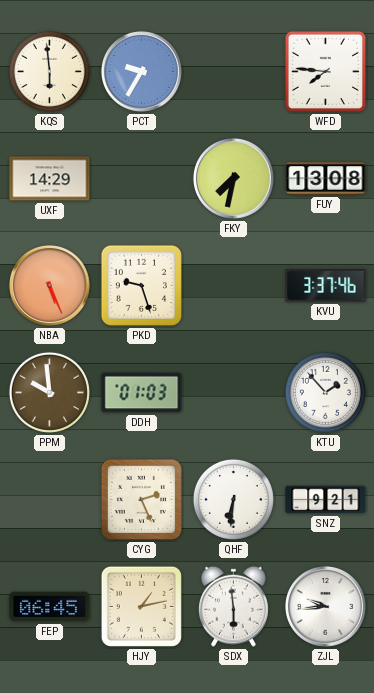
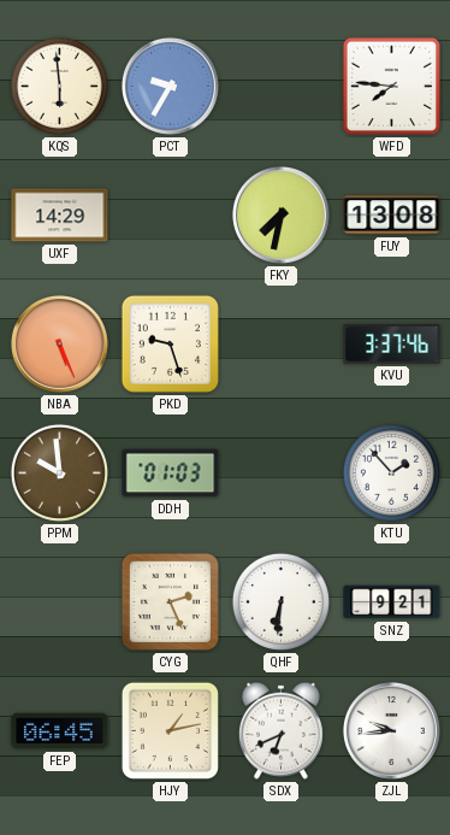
SDX: 5:59 -> 6:41
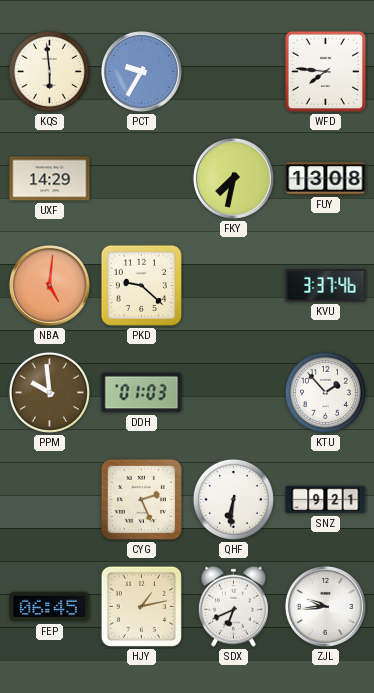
NBA: 5:26 -> 5:01
PKD: 9:27 -> 9:22
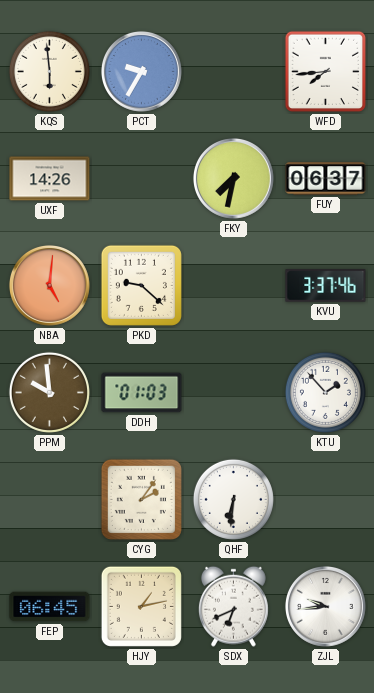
WFD: 7:46 -> 7:44
UXF: 14:29 -> 14:26
FUY: 13:08 -> 06:37
CYG: 2:26 -> 2:06
SNZ: 9:21 -> none
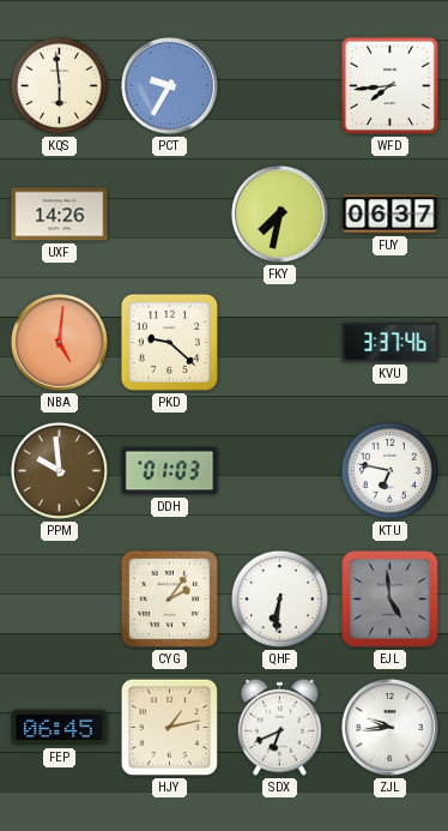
KTU: 1:53 -> 6:47
EJL: none -> 4:59
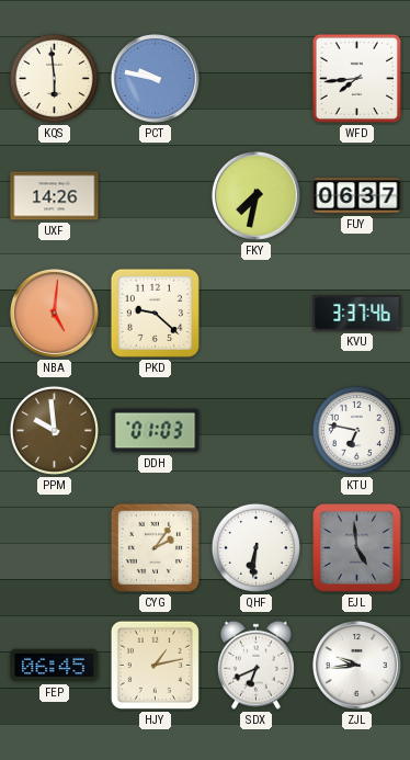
PCT: 9:35 -> 9:47
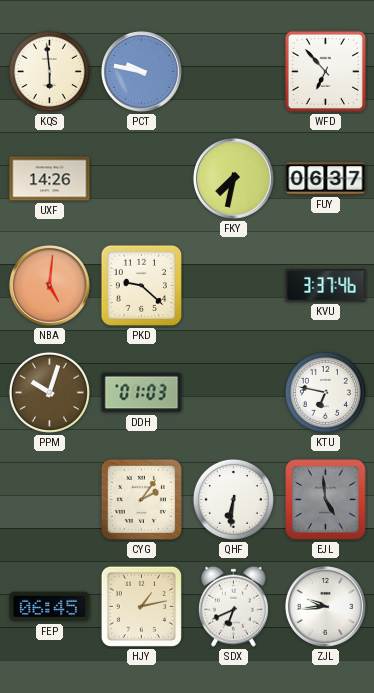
WFD: 7:44 -> 6:53
PPM: 9:59 -> 10:03
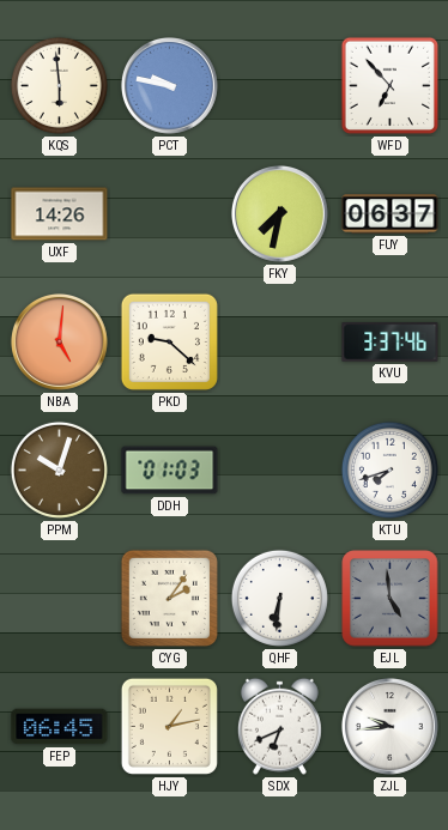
KTU: 6:47 -> 7:42
